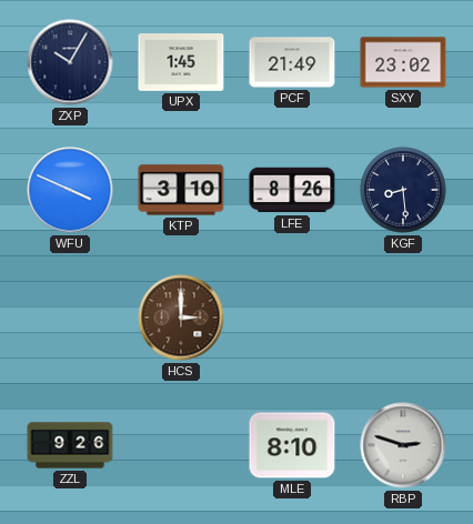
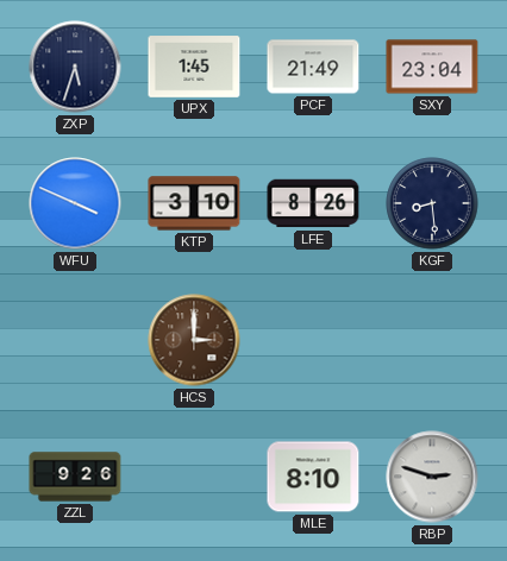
ZXP: 10:05 -> 5:33
SXY: 23:02 -> 23:04
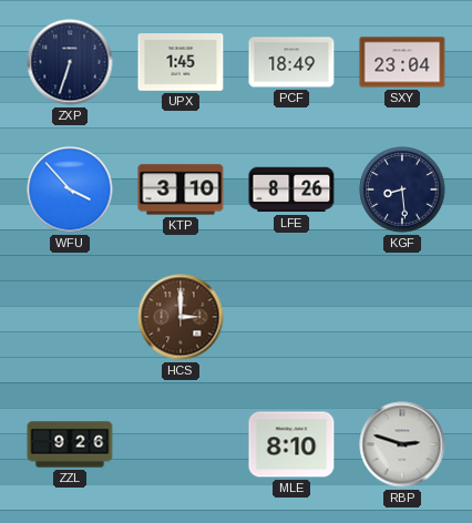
ZXP: 5:33 -> 6:33
PCF: 21:49 -> 18:49
WFU: 3:49 -> 3:53
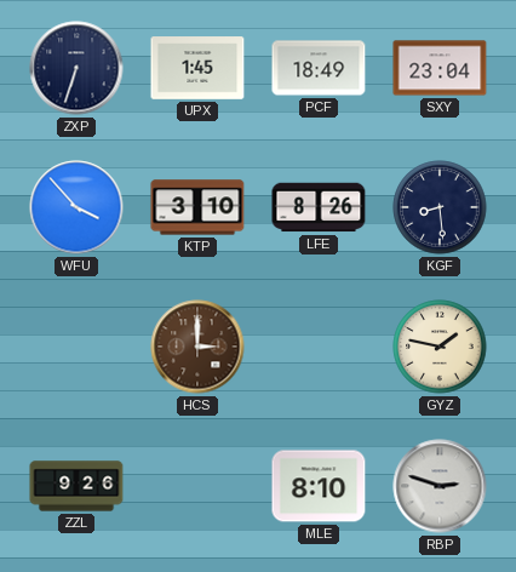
GYZ: none -> 1:47
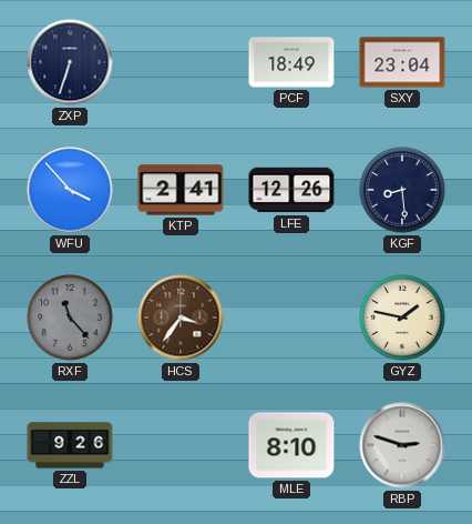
UPX: 1:45 -> none
KTP: 3:10 -> 2:41
LFE: 8:26 -> 12:26
RXF: none -> 11:23
HCS: 3:00 -> 3:36
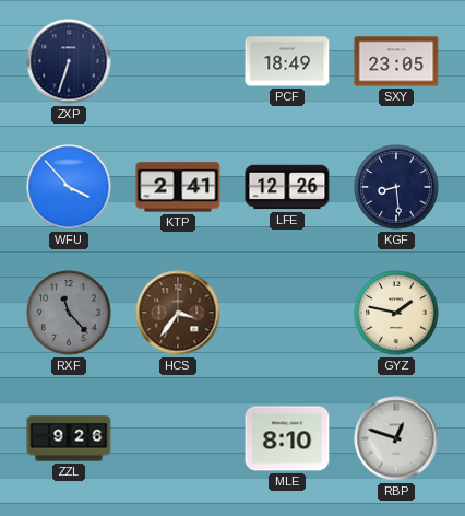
SXY: 23:04 -> 23:05
RBP: 2:48 -> 12:48
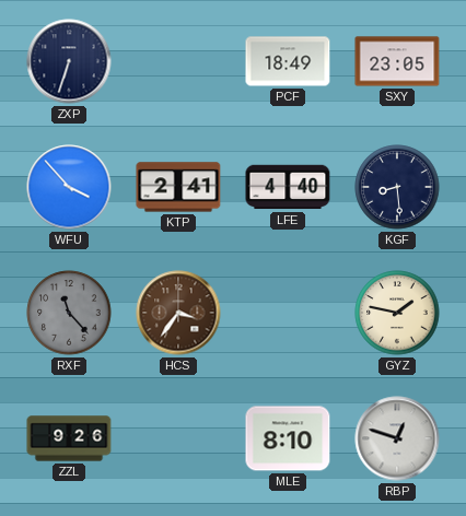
LFE: 12:26 -> 4:40
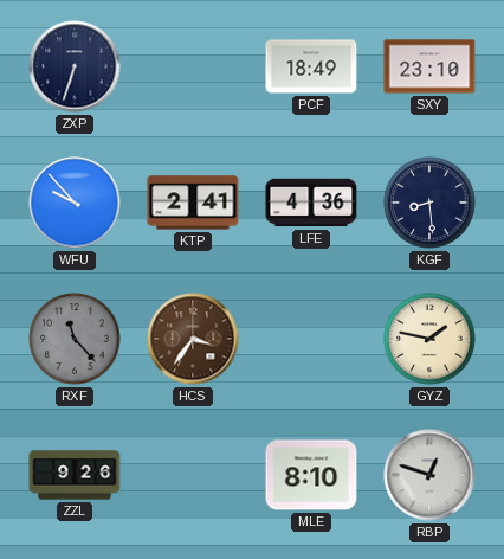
SXY: 23:05 -> 23:10
WFU: 3:53 -> 9:53
LFE: 4:40 -> 4:36
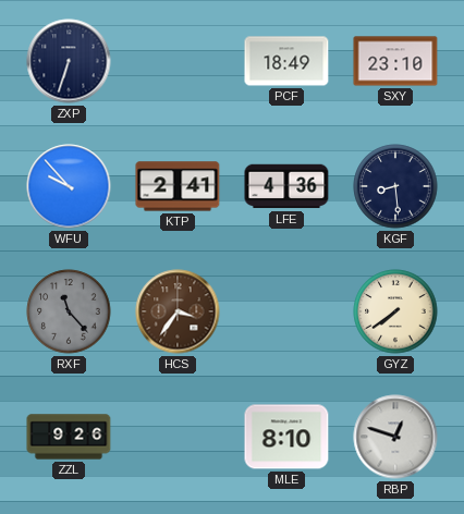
GYZ: 1:47 -> 7:39
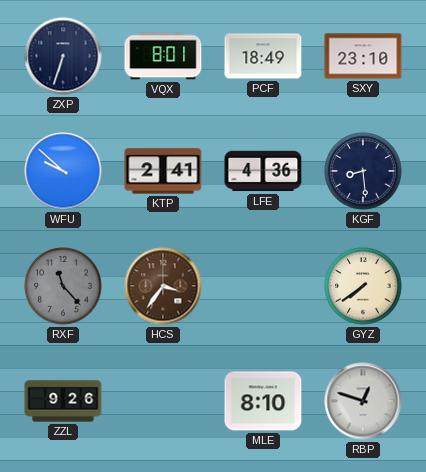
VQX: none -> 8:01
WFU: 9:53 -> 9:52
